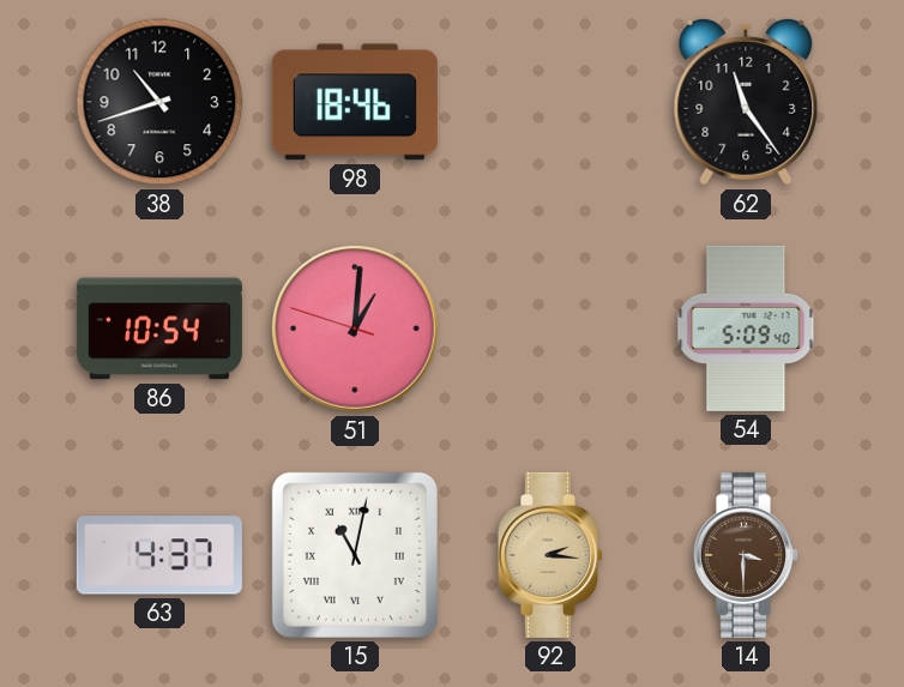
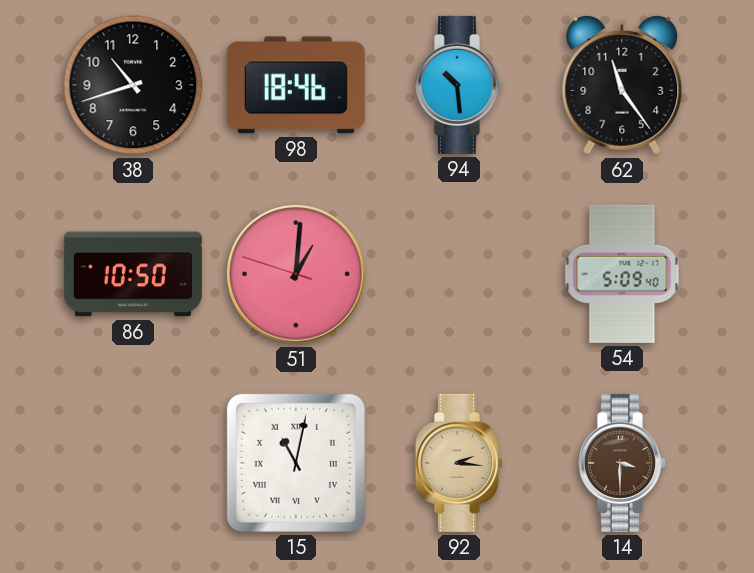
94: none -> 10:29
86: 10:54 -> 10:50
63: 4:37 -> none
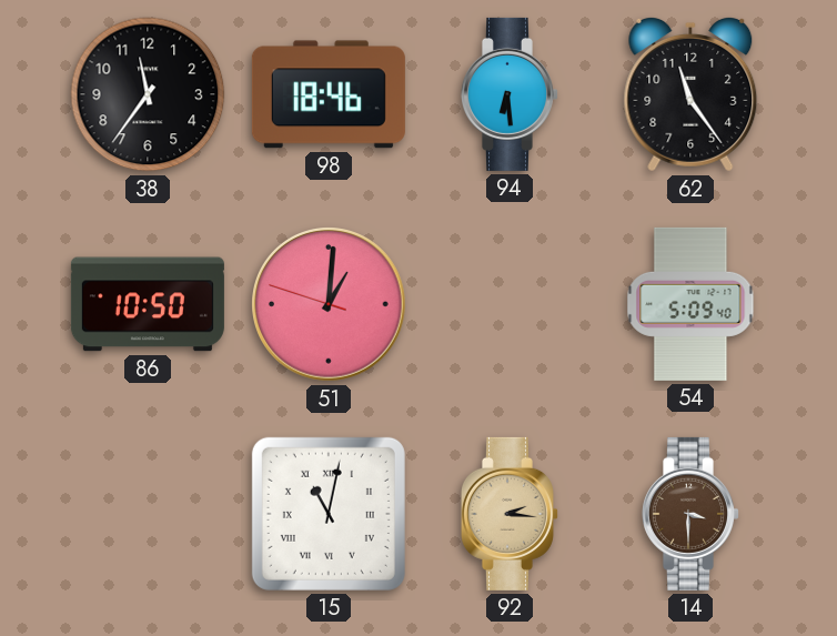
38: 10:42 -> 11:36
94: 10:29 -> 6:29
